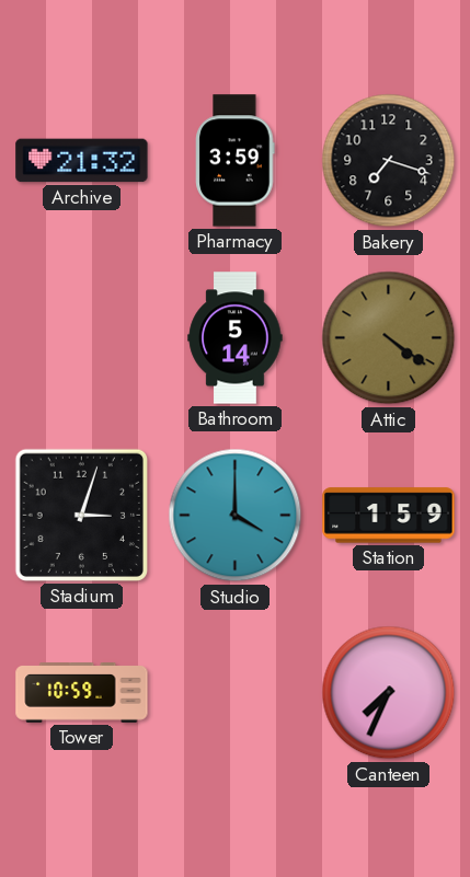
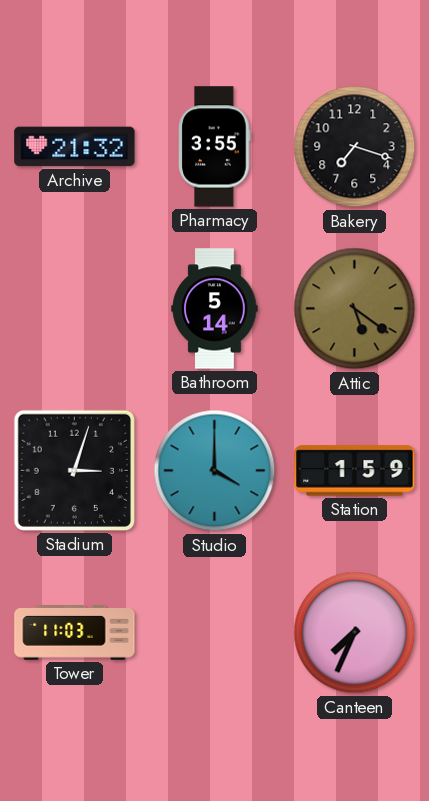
Pharmacy: 3:59 -> 3:55
Attic: 4:21 -> 5:21
Tower: 10:59 -> 11:03
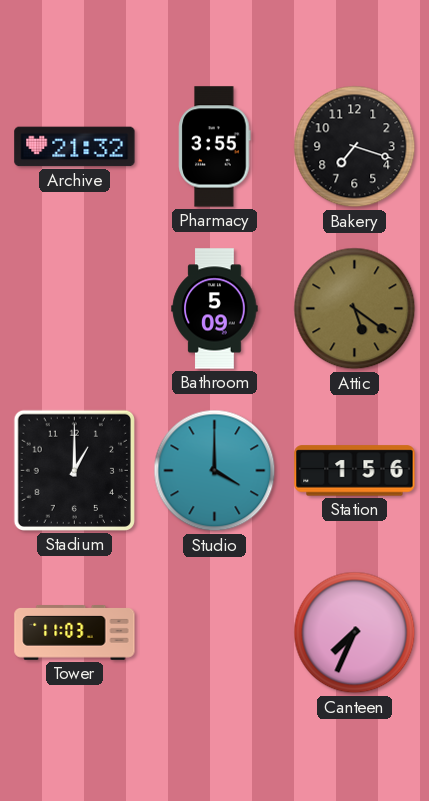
Bathroom: 5:14 -> 5:09
Stadium: 3:03 -> 1:00
Station: 1:59 -> 1:56
